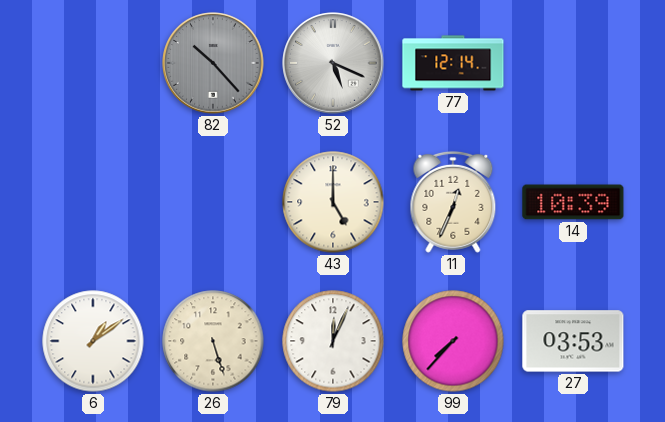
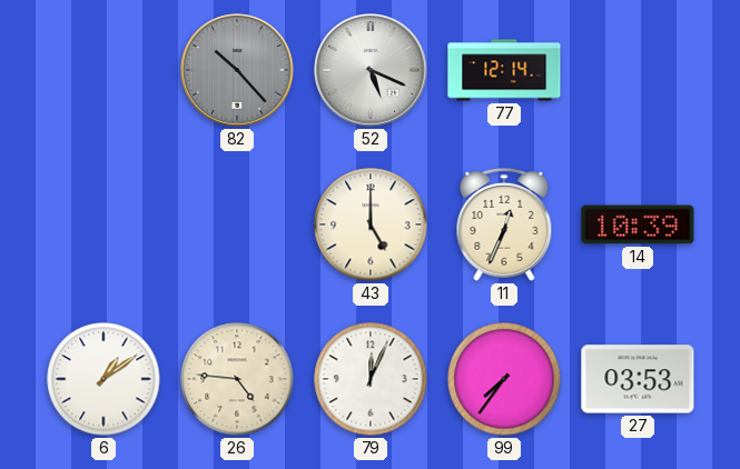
26: 5:27 -> 4:46
99: 7:37 -> 7:36
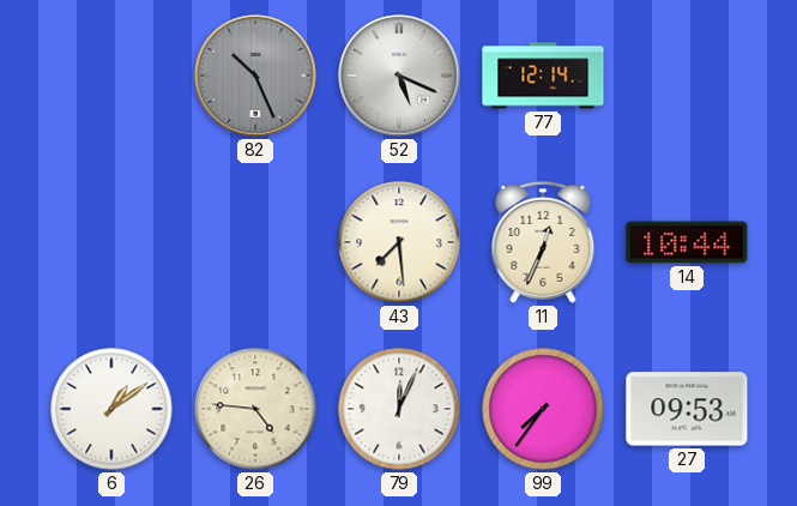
82: 10:23 -> 10:26
43: 5:00 -> 7:29
14: 10:39 -> 10:44
27: 03:53 -> 09:53
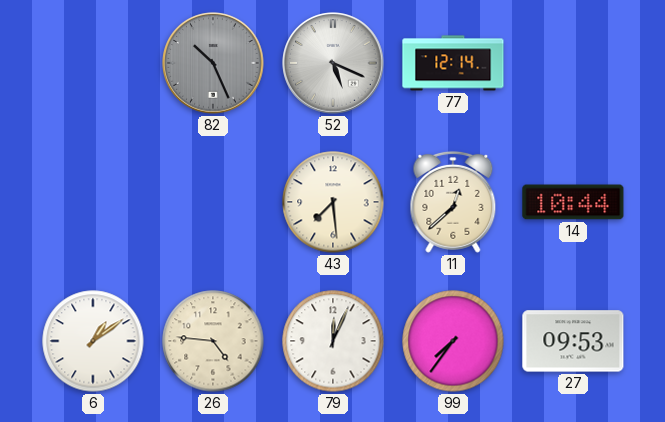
11: 12:34 -> 12:38
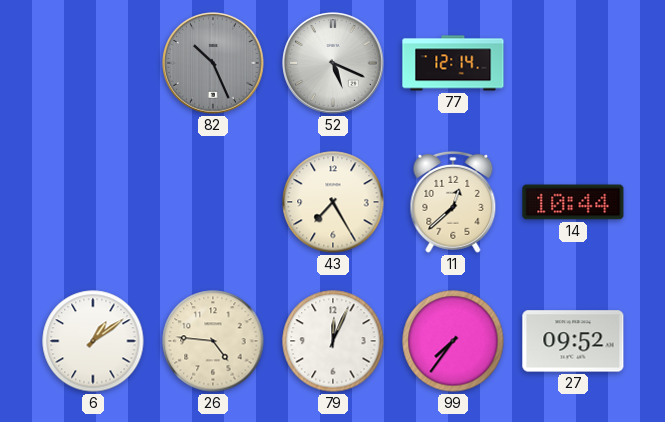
43: 7:29 -> 7:25
27: 09:53 -> 09:52
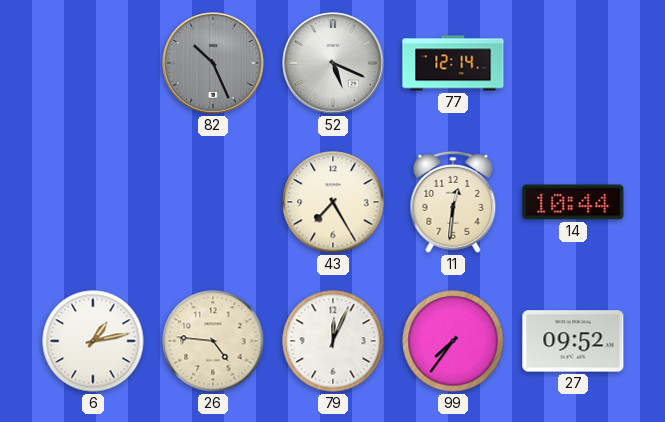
11: 12:38 -> 12:31
6: 1:09 -> 1:13
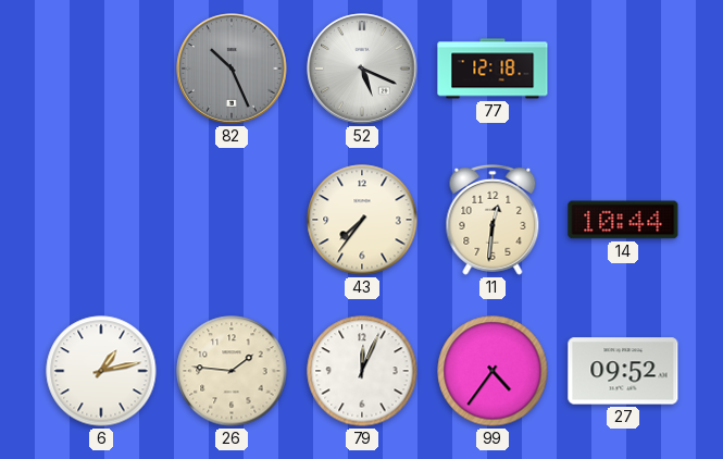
77: 12:14 -> 12:18
43: 7:25 -> 7:36
26: 4:46 -> 1:46
99: 7:36 -> 4:36
